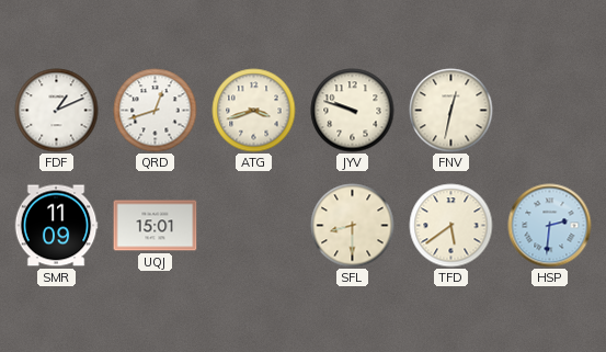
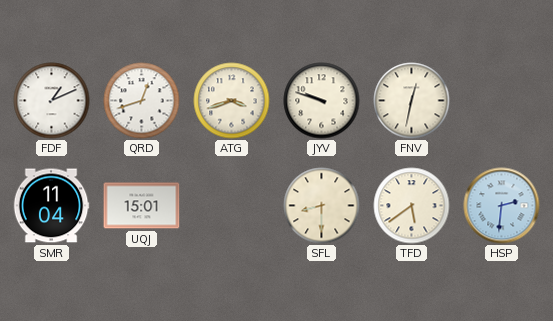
SMR: 11:09 -> 11:04
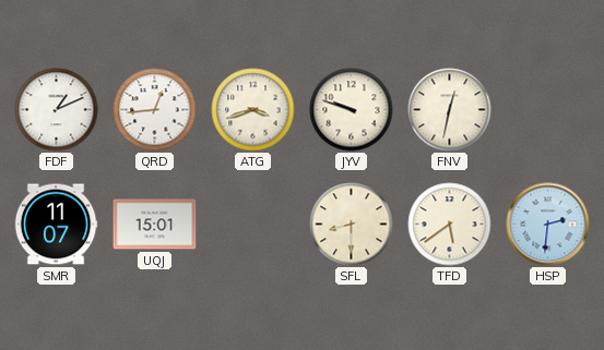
QRD: 12:42 -> 12:44
SMR: 11:04 -> 11:07
